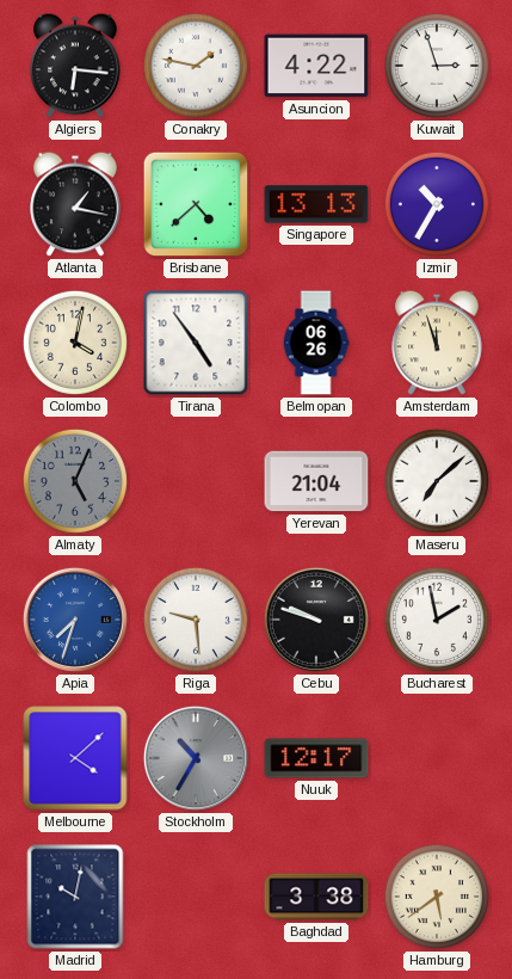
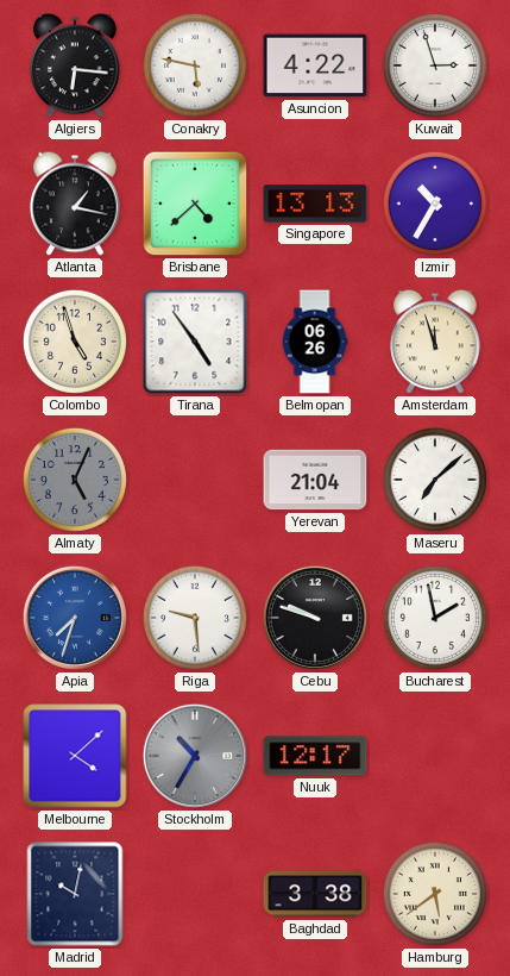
Conakry: 1:47 -> 5:47
Colombo: 4:02 -> 4:57
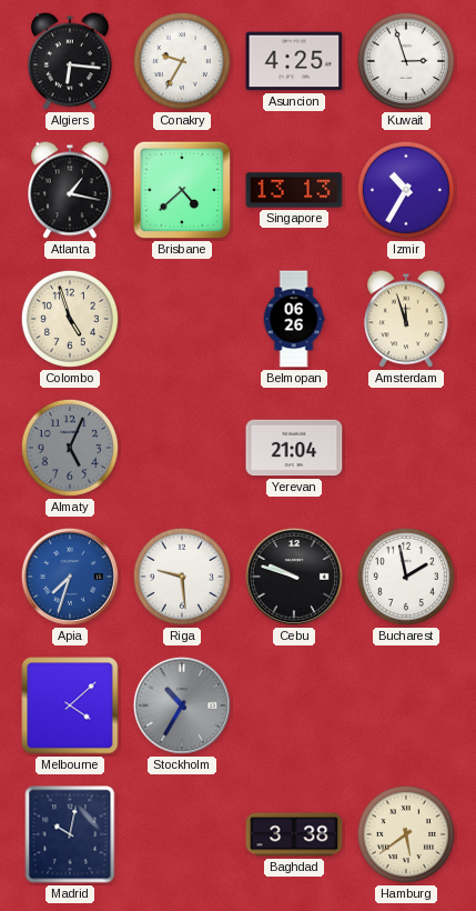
Conakry: 5:47 -> 9:35
Asuncion: 4:22 -> 4:25
Tirana: 4:54 -> none
Maseru: 7:08 -> none
Nuuk: 12:17 -> none
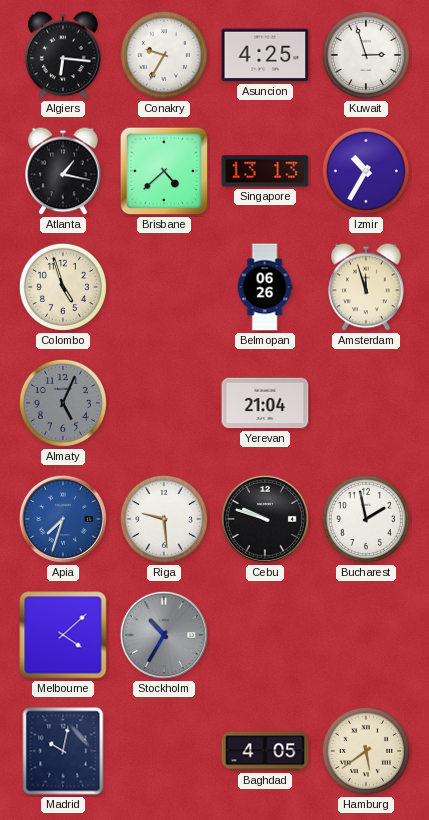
Baghdad: 3:38 -> 4:05
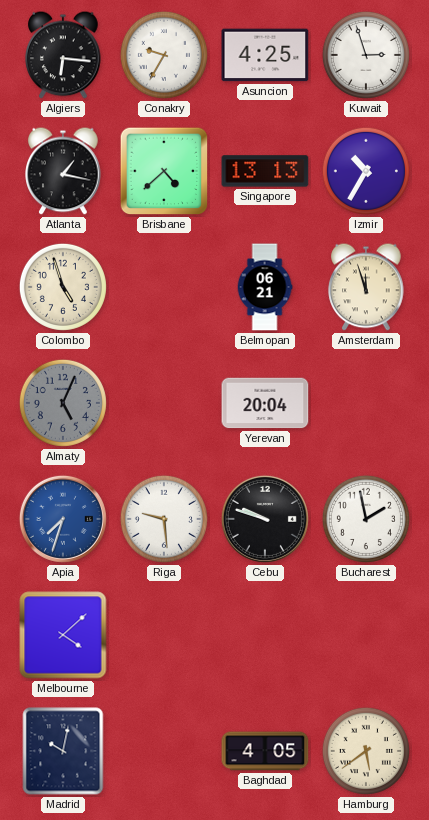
Belmopan: 06:26 -> 06:21
Yerevan: 21:04 -> 20:04
Stockholm: 10:35 -> none
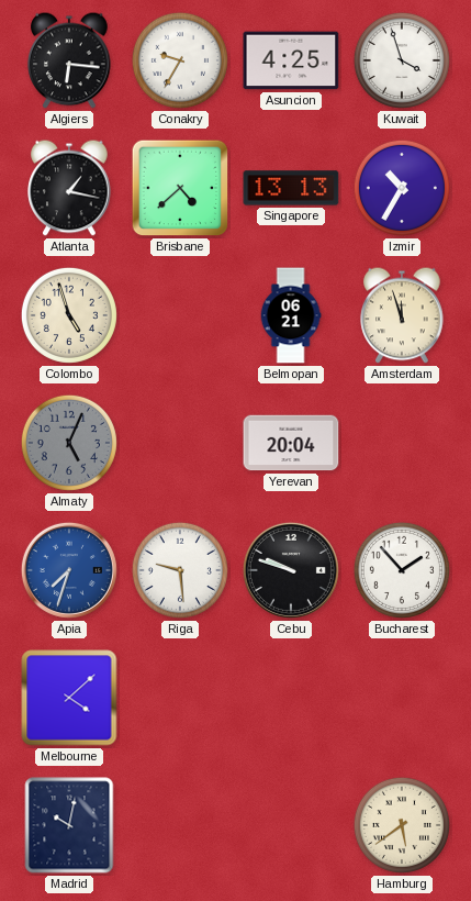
Kuwait: 2:57 -> 3:57
Bucharest: 1:58 -> 1:53
Baghdad: 4:05 -> none
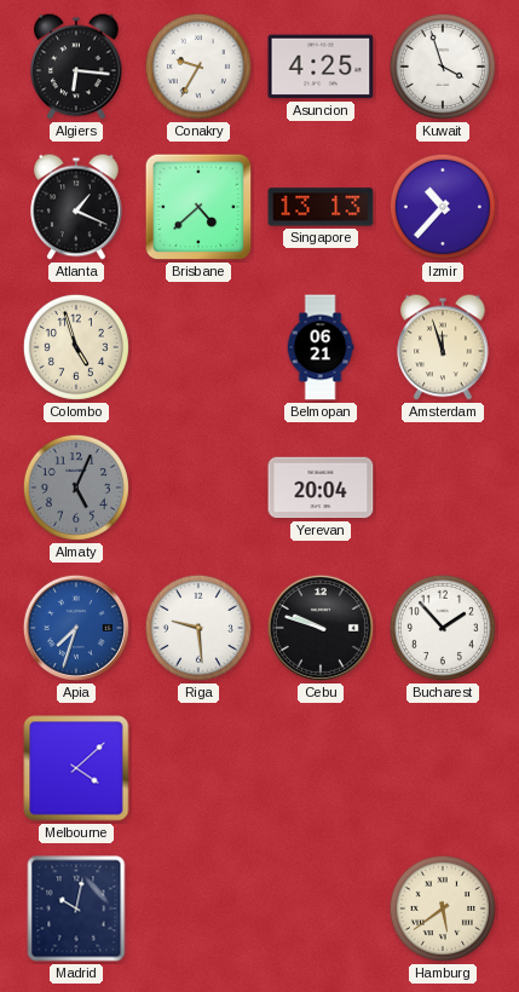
Atlanta: 1:17 -> 1:19
Izmir: 10:35 -> 10:37
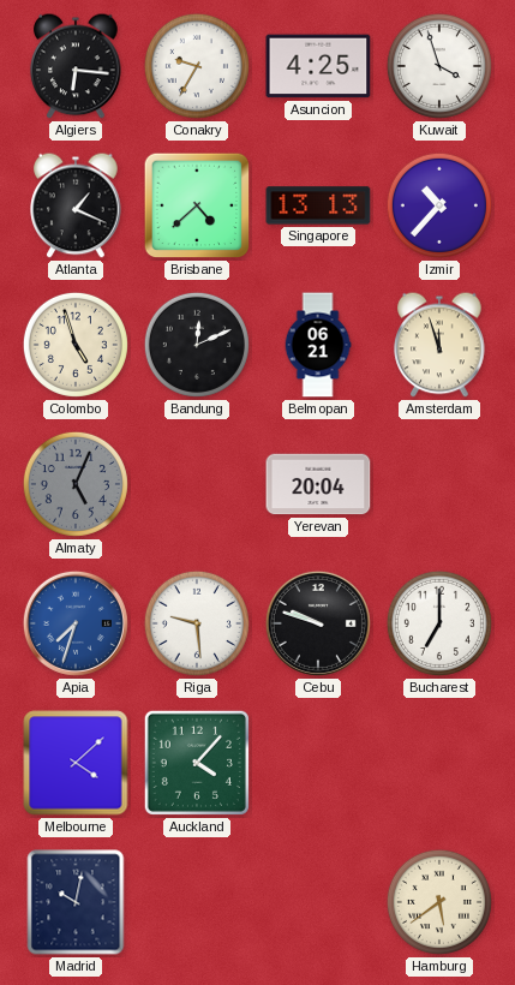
Bandung: none -> 12:11
Bucharest: 1:53 -> 7:00
Auckland: none -> 4:07
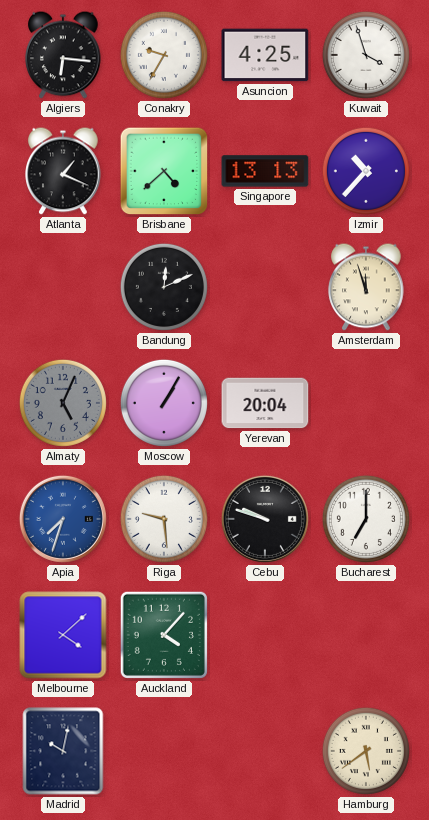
Colombo: 4:57 -> none
Belmopan: 06:21 -> none
Moscow: none -> 1:05
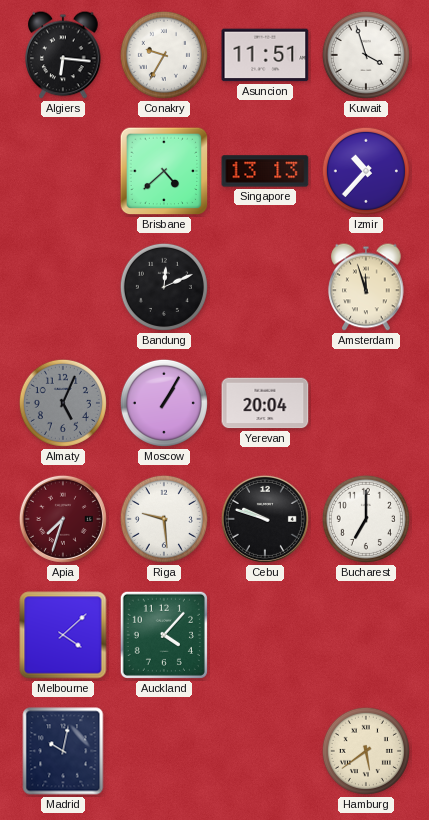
Asuncion: 4:25 -> 11:51
Atlanta: 1:19 -> none
Apia dial: blue -> burgundy
